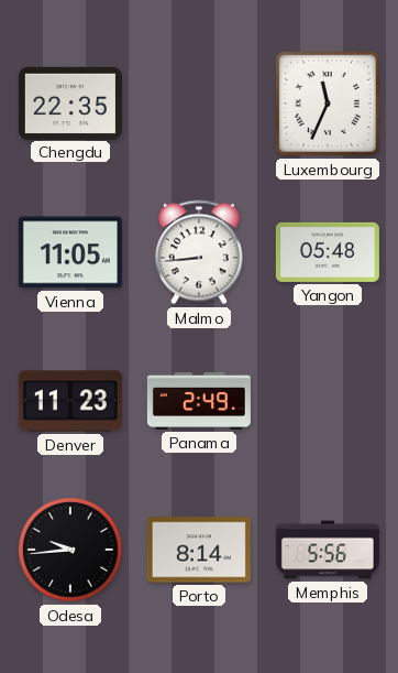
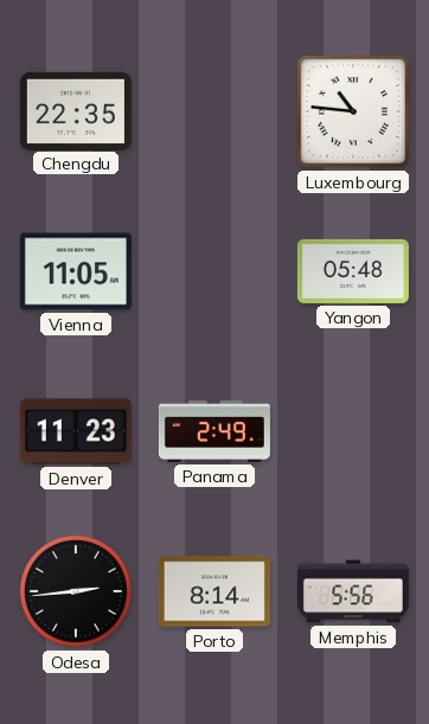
Luxembourg: 11:34 -> 10:46
Malmo: 8:44 -> none
Odesa: 9:44 -> 2:44
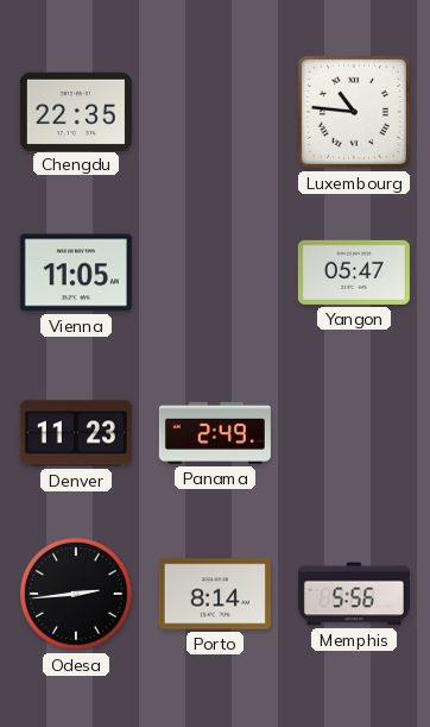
Yangon: 05:48 -> 05:47
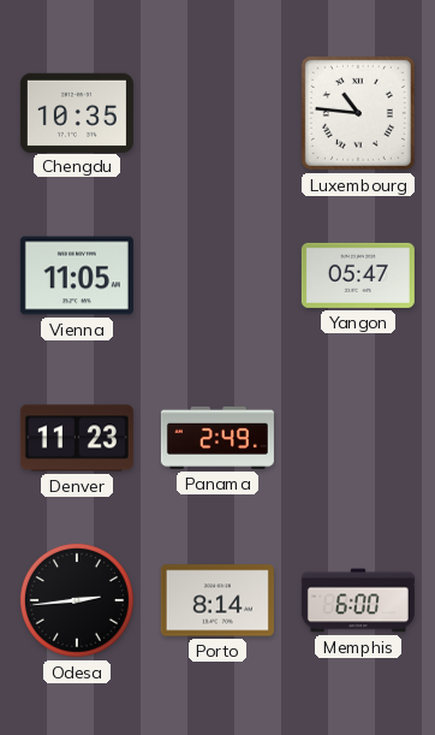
Chengdu: 22:35 -> 10:35
Memphis: 5:56 -> 6:00
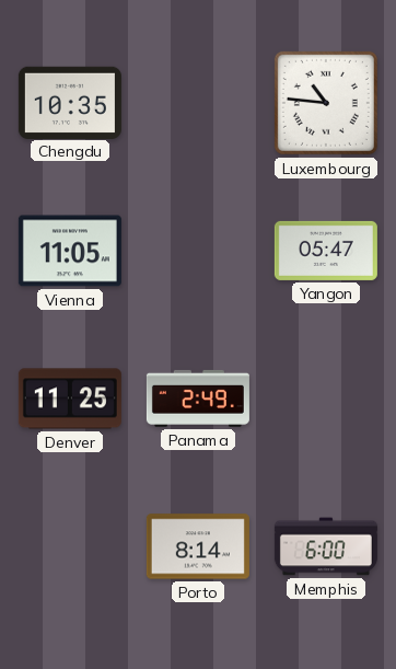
Denver: 11:23 -> 11:25
Odesa: 2:44 -> none
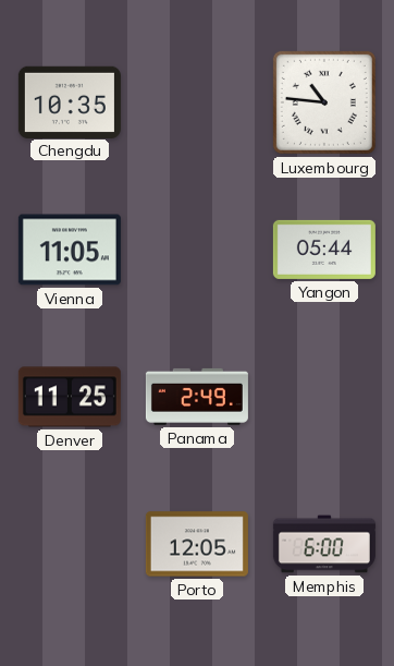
Yangon: 05:47 -> 05:44
Porto: 8:14 -> 12:05
